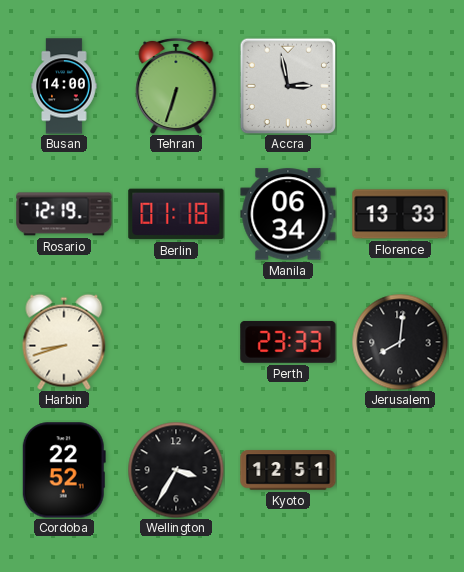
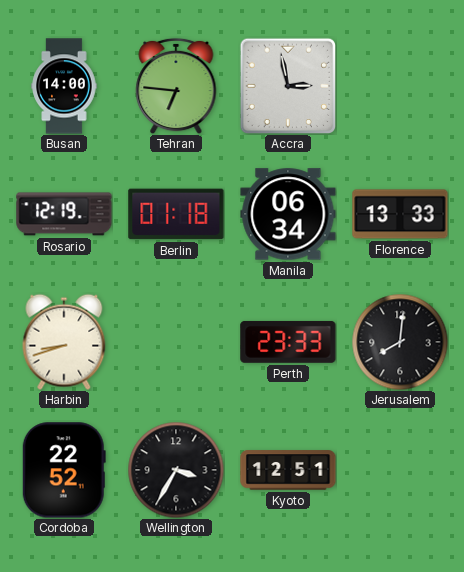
Tehran: 6:33 -> 6:46
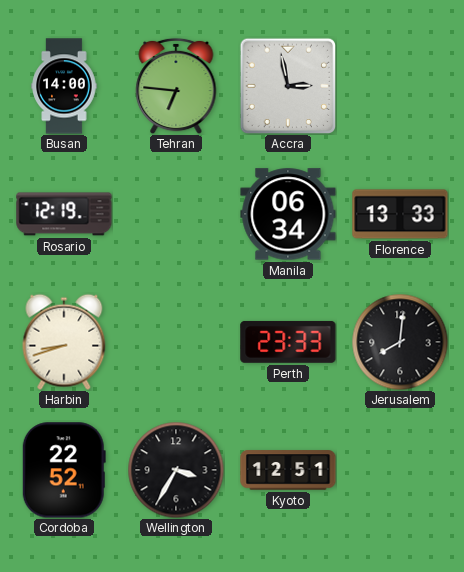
Berlin: 01:18 -> none
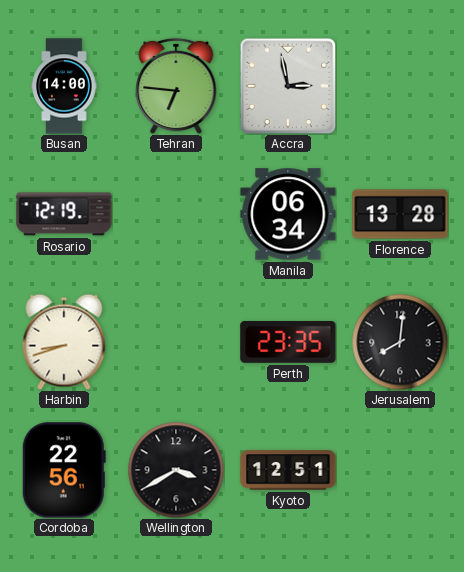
Florence: 13:33 -> 13:28
Perth: 23:33 -> 23:35
Cordoba: 22:52 -> 22:56
Wellington: 3:35 -> 3:40
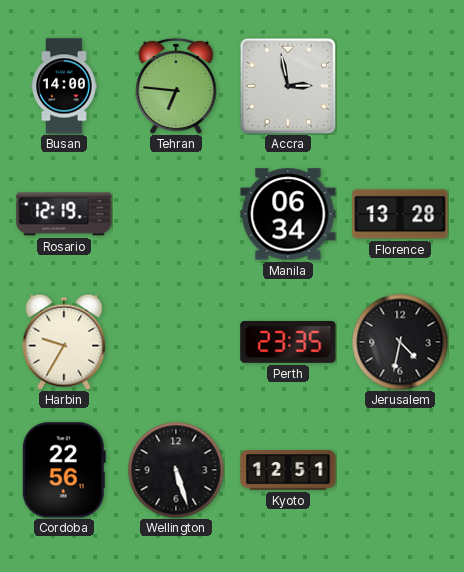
Harbin: 8:42 -> 9:35
Jerusalem: 8:01 -> 4:32
Wellington: 3:40 -> 5:27
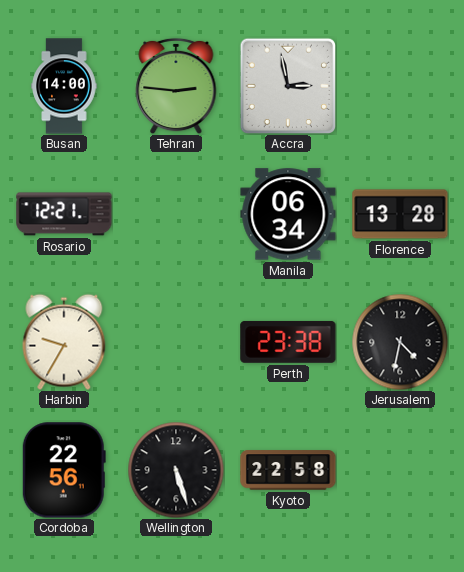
Tehran: 6:46 -> 2:46
Rosario: 12:19 -> 12:21
Perth: 23:35 -> 23:38
Kyoto: 12:51 -> 22:58
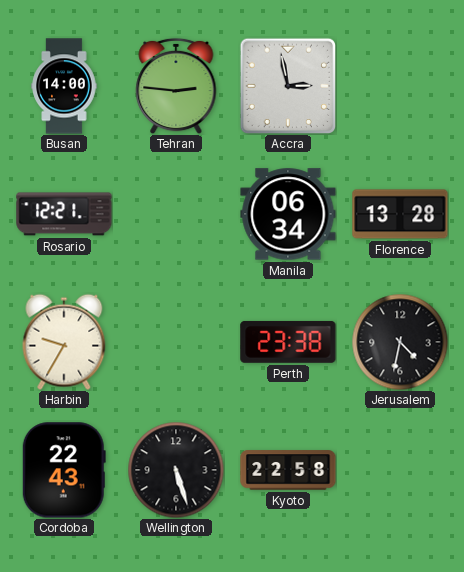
Cordoba: 22:56 -> 22:43
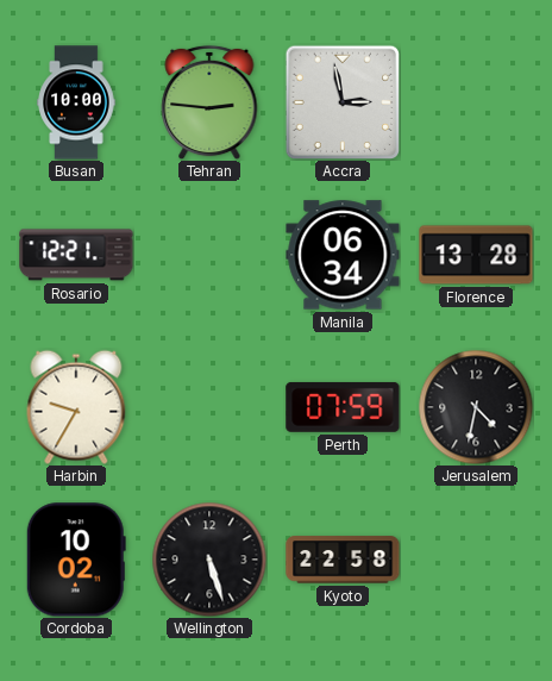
Busan: 14:00 -> 10:00
Perth: 23:38 -> 07:59
Cordoba: 22:43 -> 10:02
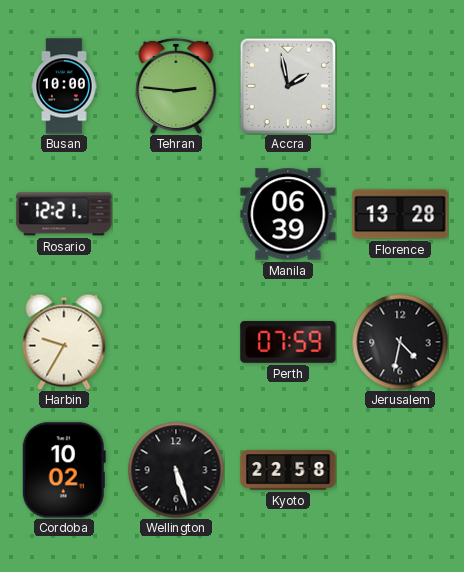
Accra: 2:58 -> 1:58
Manila: 06:34 -> 06:39
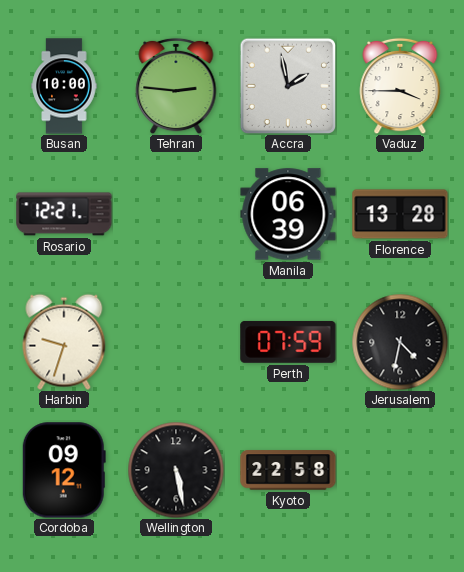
Vaduz: none -> 3:45
Harbin: 9:35 -> 9:33
Cordoba: 10:02 -> 09:12
Wellington: 5:27 -> 5:28
